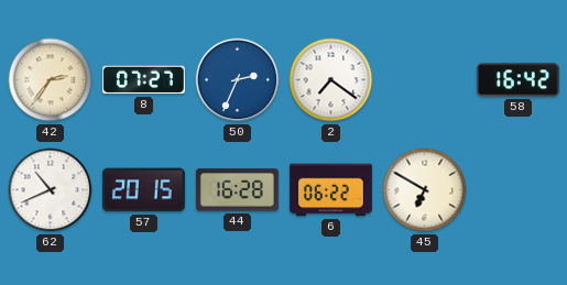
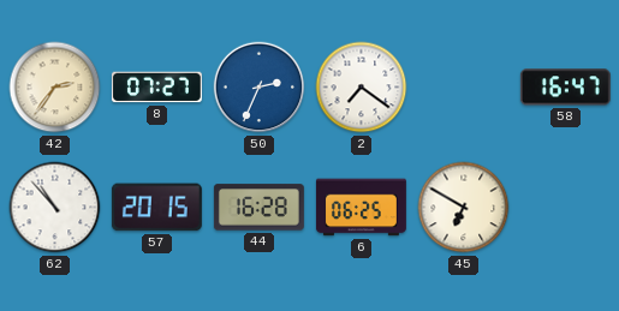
58: 16:42 -> 16:47
62: 10:41 -> 10:53
6: 06:22 -> 06:25
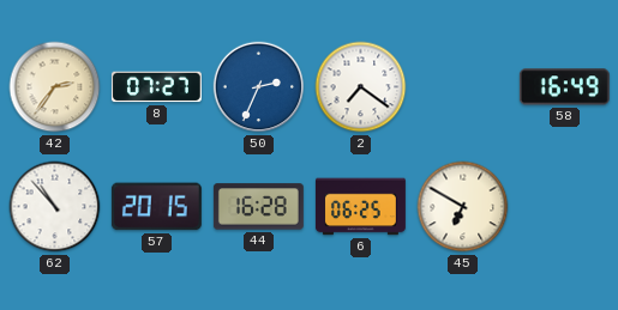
58: 16:47 -> 16:49
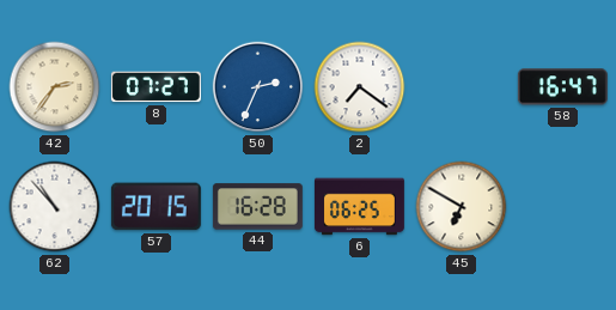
58: 16:49 -> 16:47
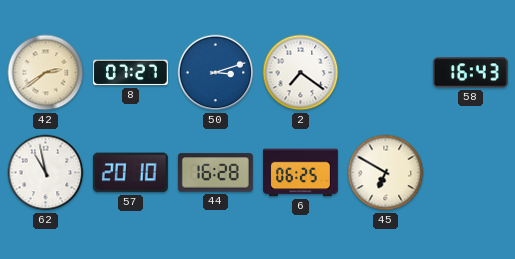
42: 2:36 -> 2:39
50: 2:34 -> 3:12
58: 16:47 -> 16:43
62: 10:53 -> 10:58
57: 20:15 -> 20:10
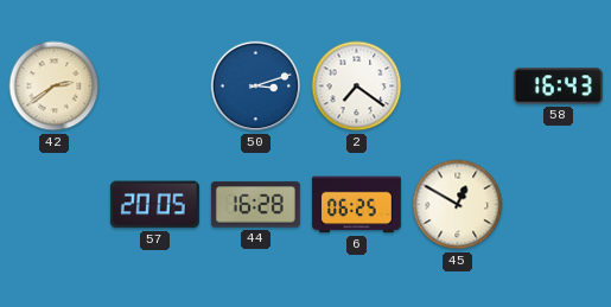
8: 07:27 -> none
62: 10:58 -> none
57: 20:10 -> 20:05
45: 6:50 -> 12:50
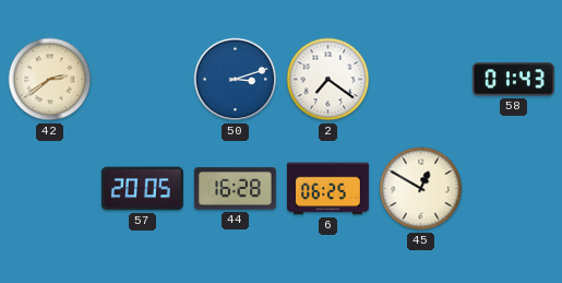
58: 16:43 -> 01:43
